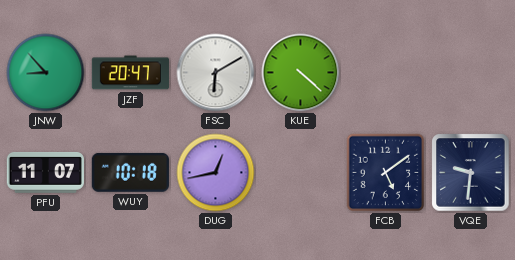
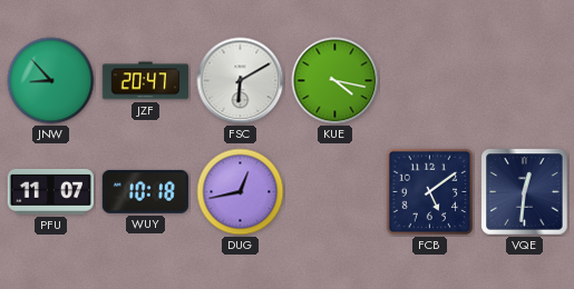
KUE: 4:22 -> 4:17
VQE: 9:31 -> 12:31
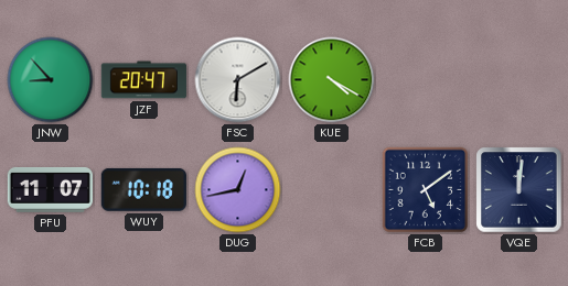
KUE: 4:17 -> 4:20
VQE: 12:31 -> 12:01
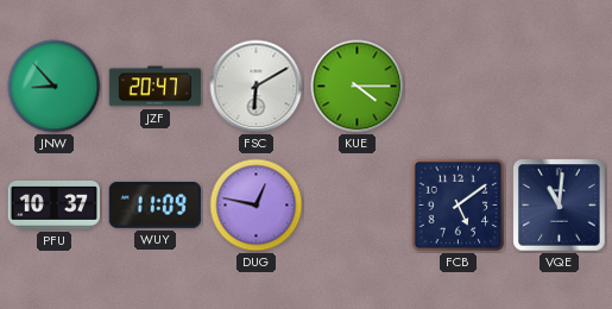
KUE: 4:20 -> 4:15
PFU: 11:07 -> 10:37
WUY: 10:18 -> 11:09
DUG: 12:43 -> 12:47
VQE: 12:01 -> 11:01
